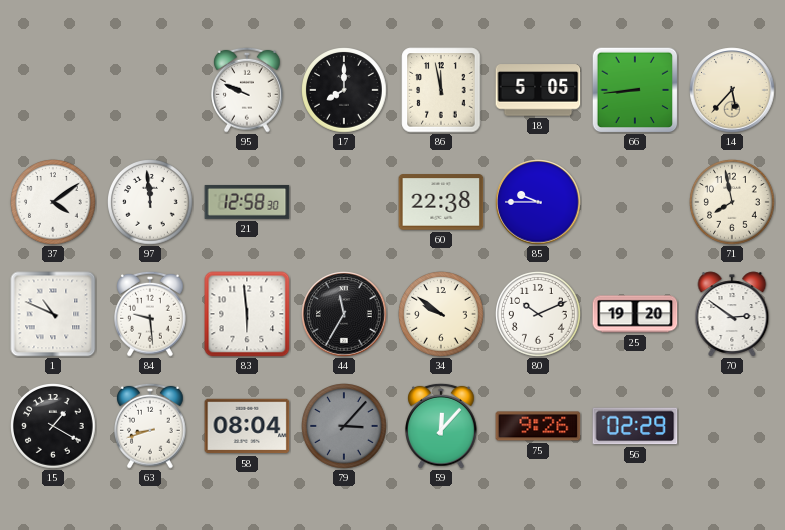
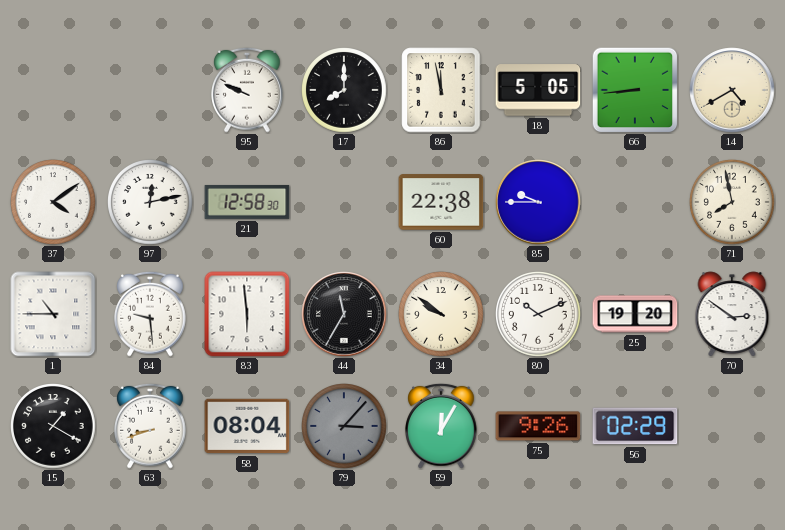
14: 5:37 -> 4:40
97: 11:59 -> 12:13
1: 10:49 -> 10:45
59: 12:07 -> 12:05
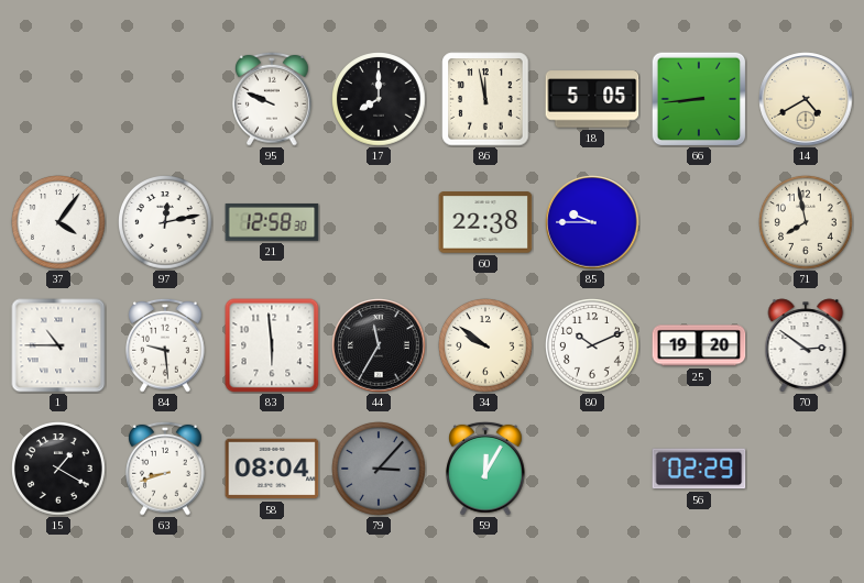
37: 4:09 -> 4:06
75: 9:26 -> none
